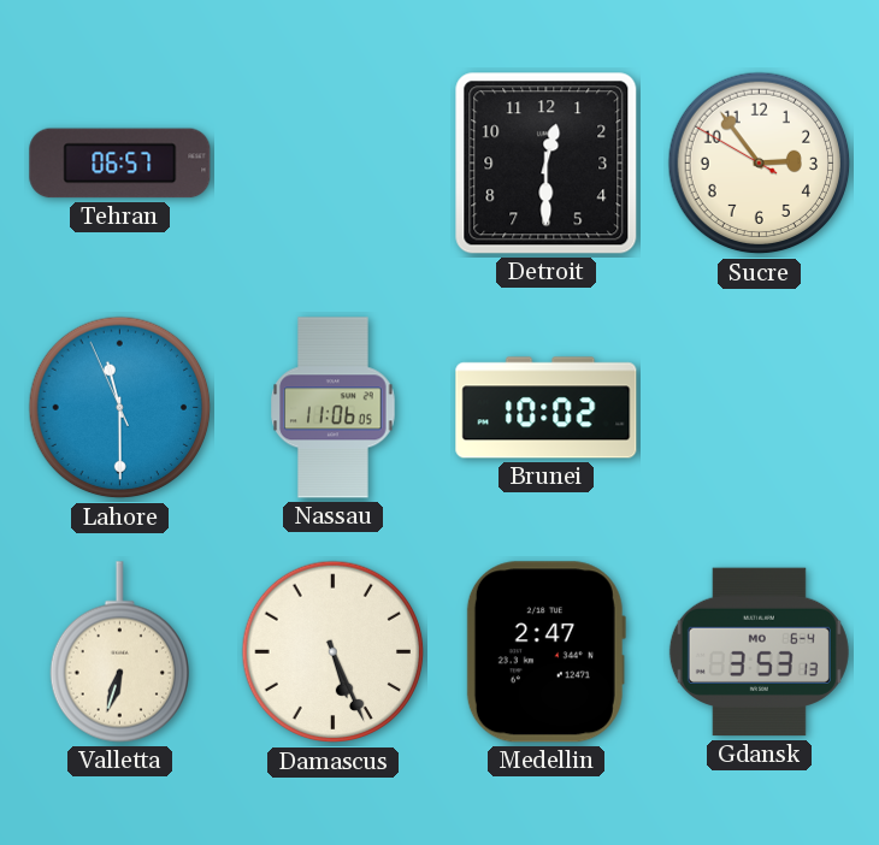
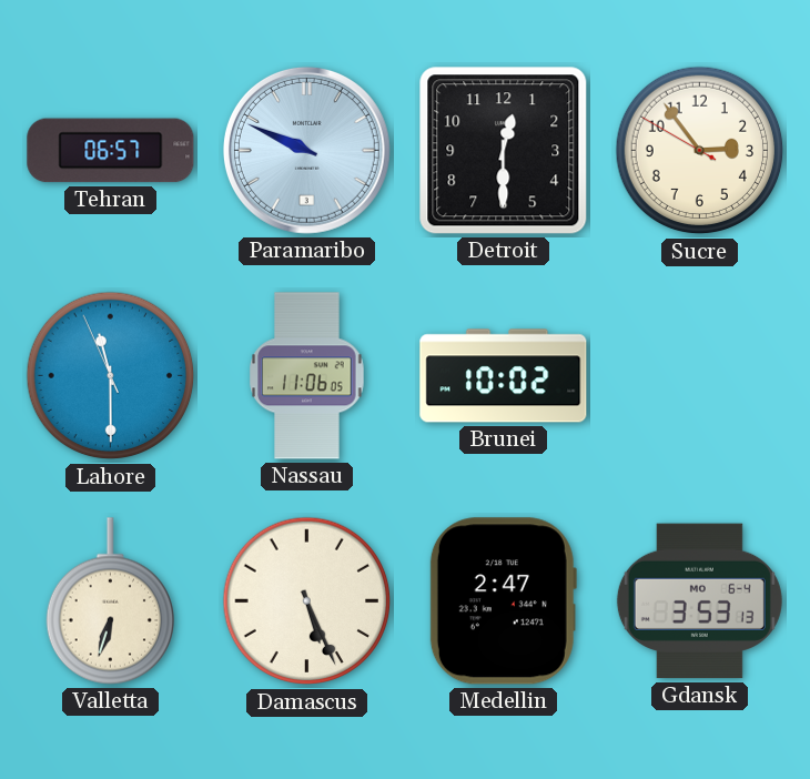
Paramaribo: none -> 9:49
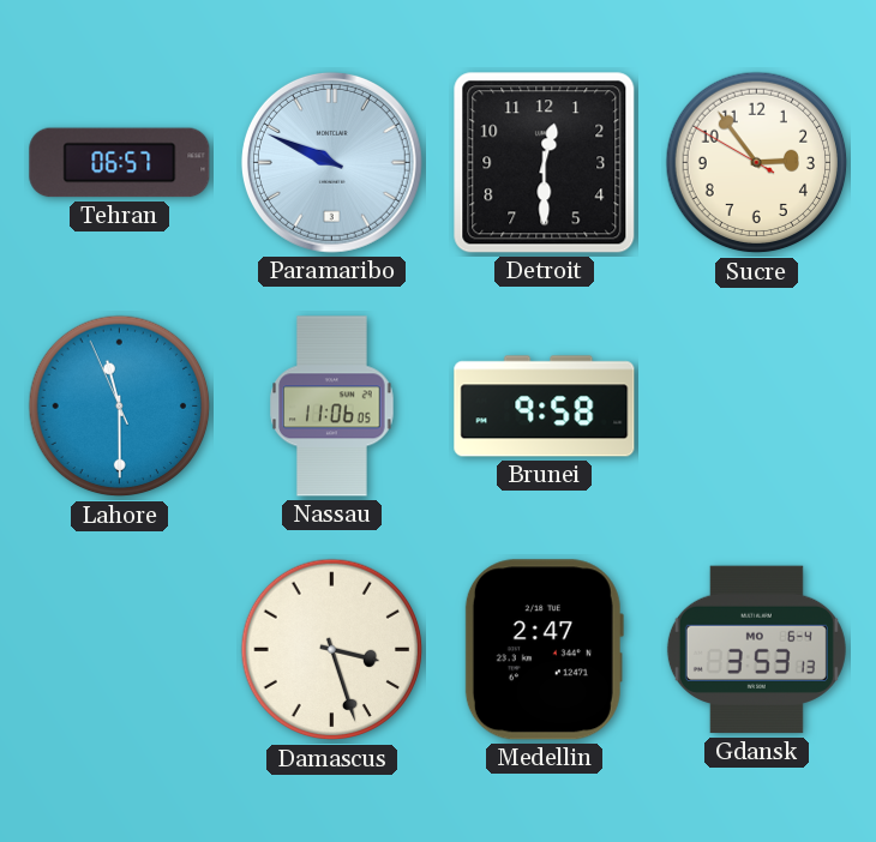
Brunei: 10:02 -> 9:58
Valletta: 6:33 -> none
Damascus: 5:26 -> 3:27
